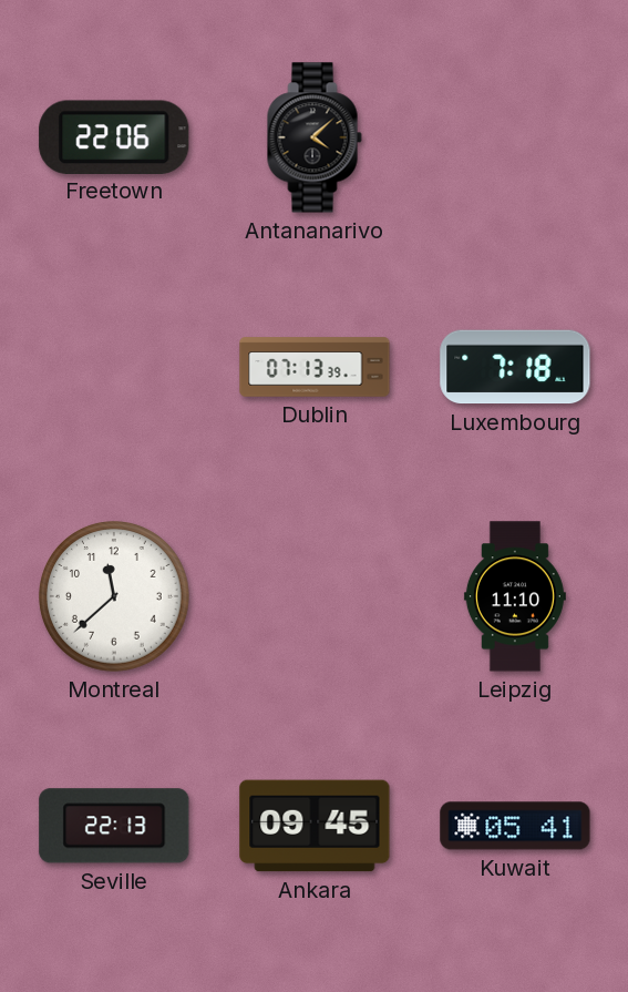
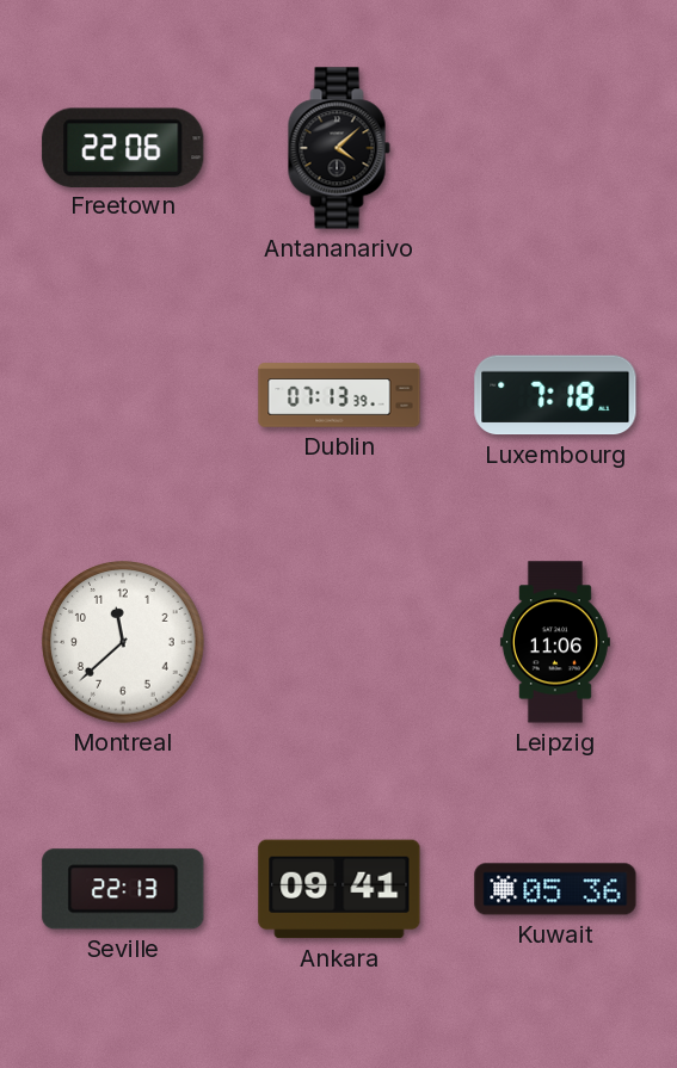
Leipzig: 11:10 -> 11:06
Ankara: 09:45 -> 09:41
Kuwait: 05:41 -> 05:36
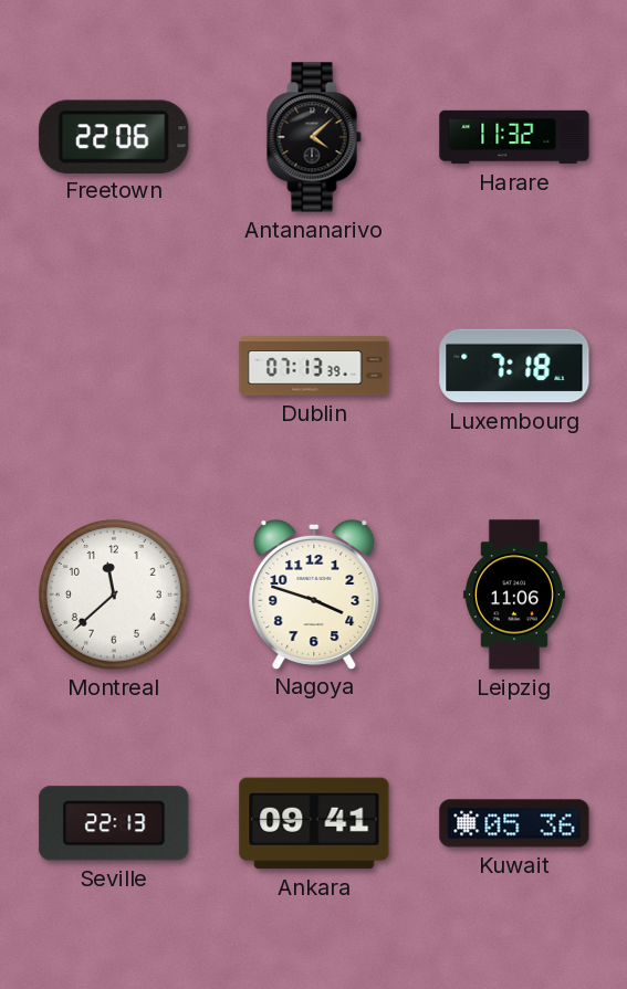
Harare: none -> 11:32
Nagoya: none -> 3:48
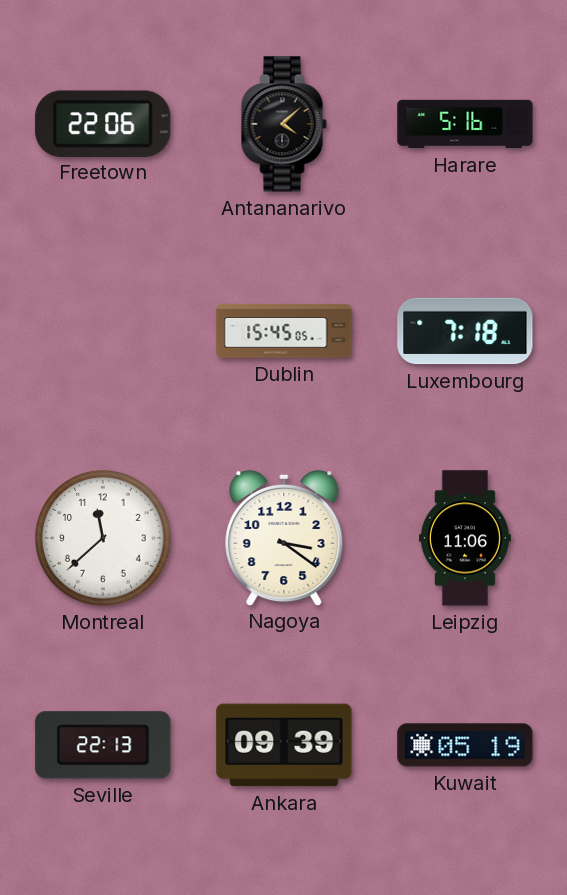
Harare: 11:32 -> 5:16
Dublin: 07:13 -> 15:45
Nagoya: 3:48 -> 3:21
Ankara: 09:41 -> 09:39
Kuwait: 05:36 -> 05:19
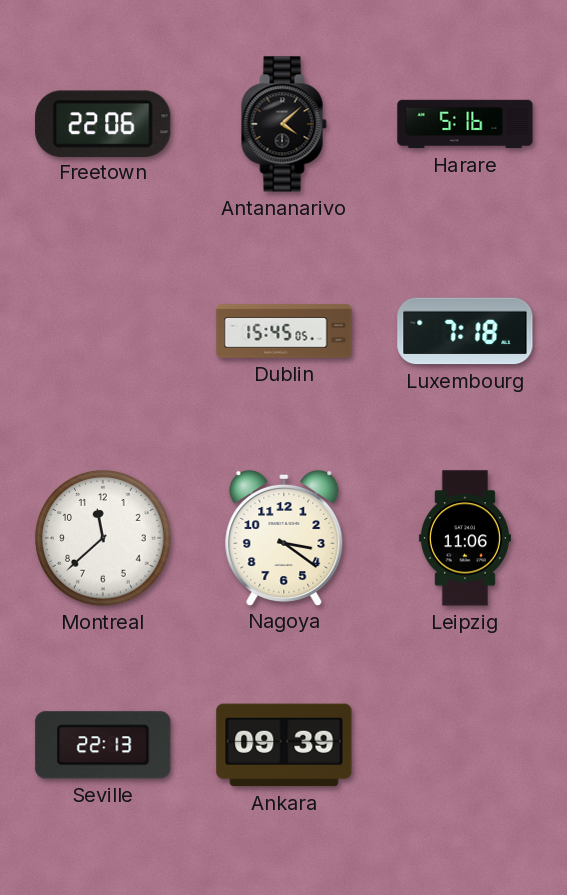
Kuwait: 05:19 -> none
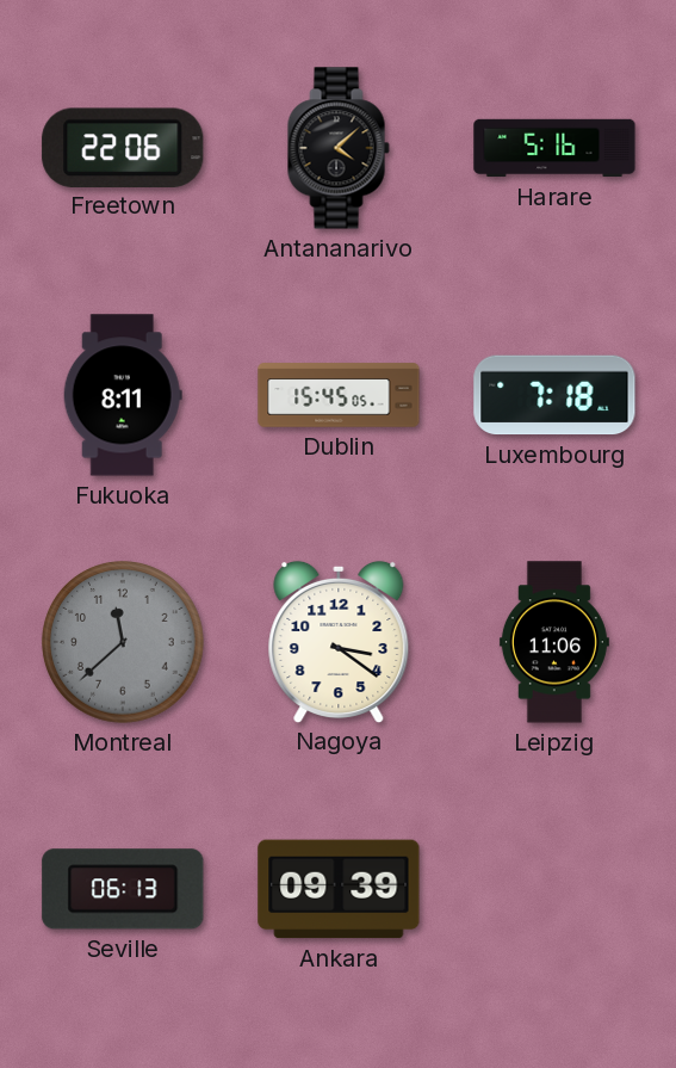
Fukuoka: none -> 8:11
Montreal dial: white -> grey
Seville: 22:13 -> 06:13
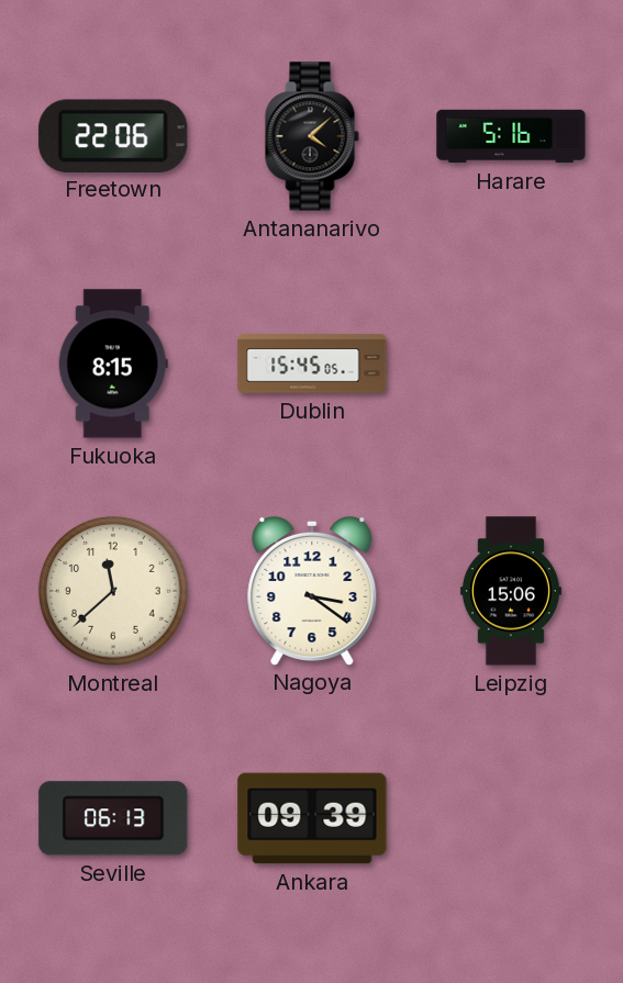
Fukuoka: 8:11 -> 8:15
Luxembourg: 7:18 -> none
Montreal dial: grey -> cream
Leipzig: 11:06 -> 15:06
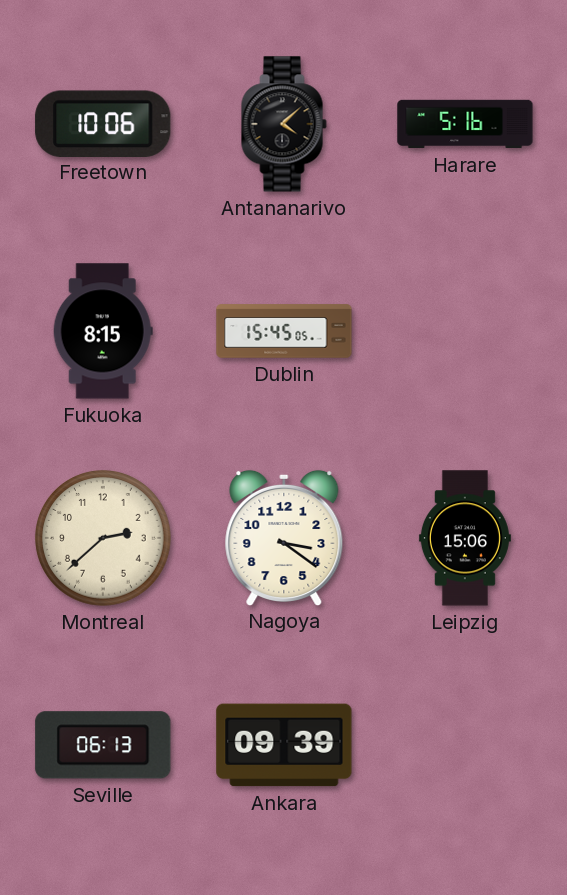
Freetown: 22:06 -> 10:06
Montreal: 11:38 -> 2:38
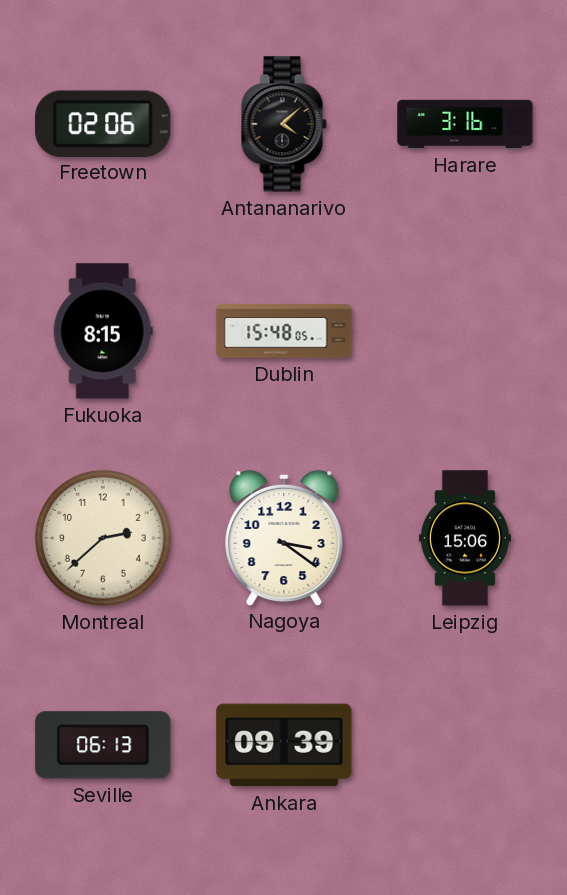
Freetown: 10:06 -> 02:06
Harare: 5:16 -> 3:16
Dublin: 15:45 -> 15:48
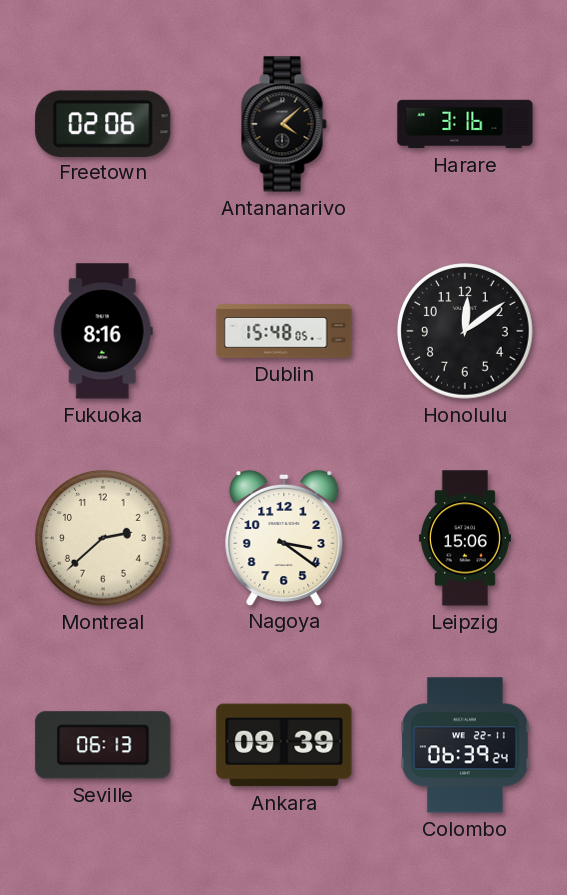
Fukuoka: 8:15 -> 8:16
Honolulu: none -> 12:09
Colombo: none -> 06:39
